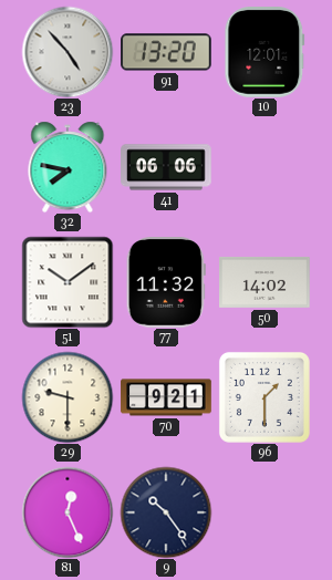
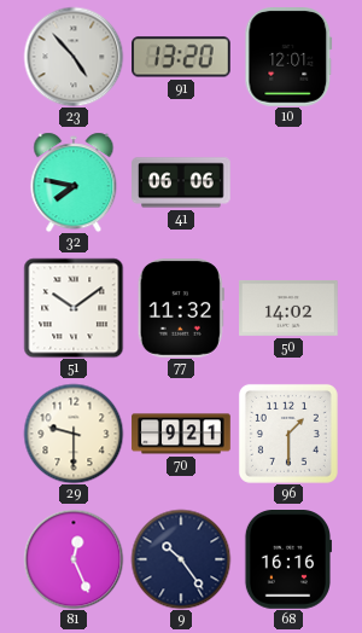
68: none -> 16:16
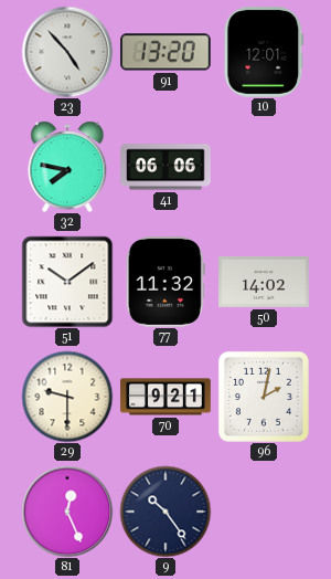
96: 1:30 -> 2:02
68: 16:16 -> none
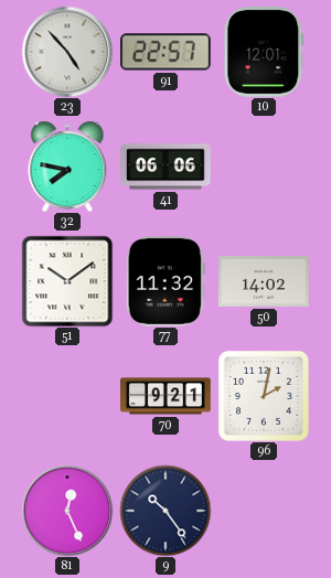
91: 13:20 -> 22:57
29: 9:30 -> none
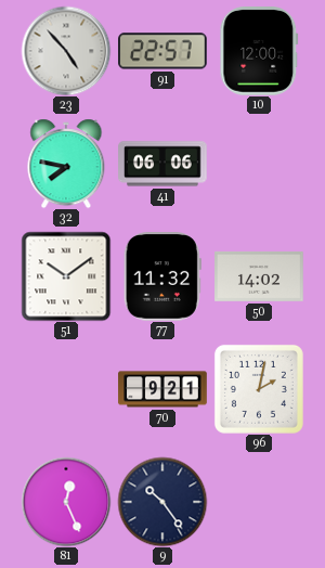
10: 12:01 -> 12:00
